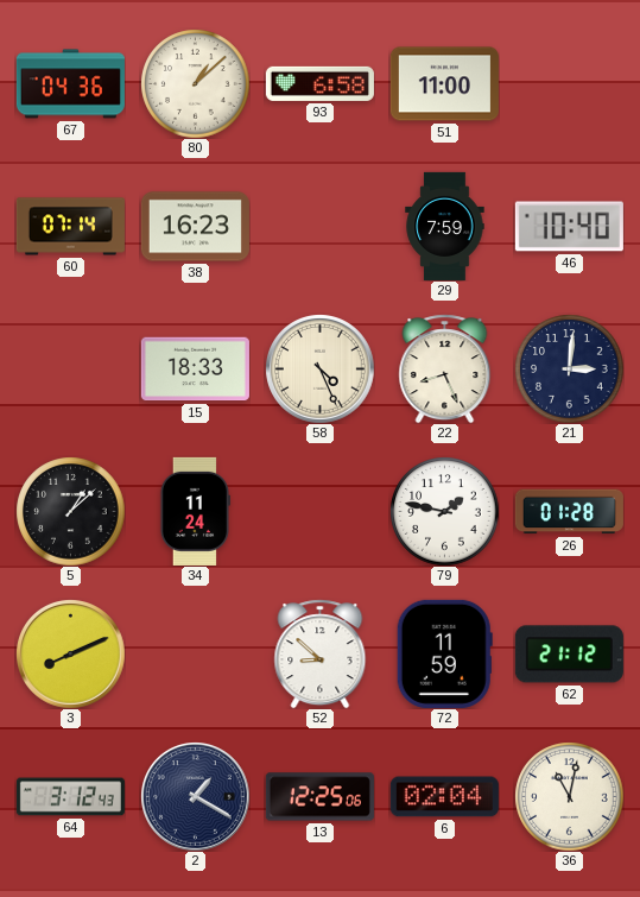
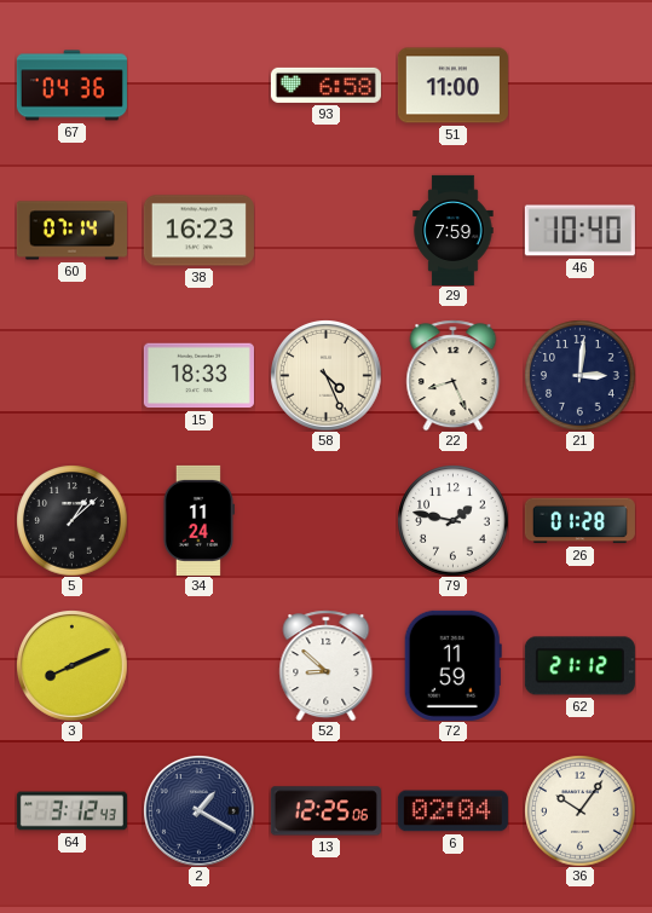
80: 1:08 -> none
36: 11:02 -> 10:06
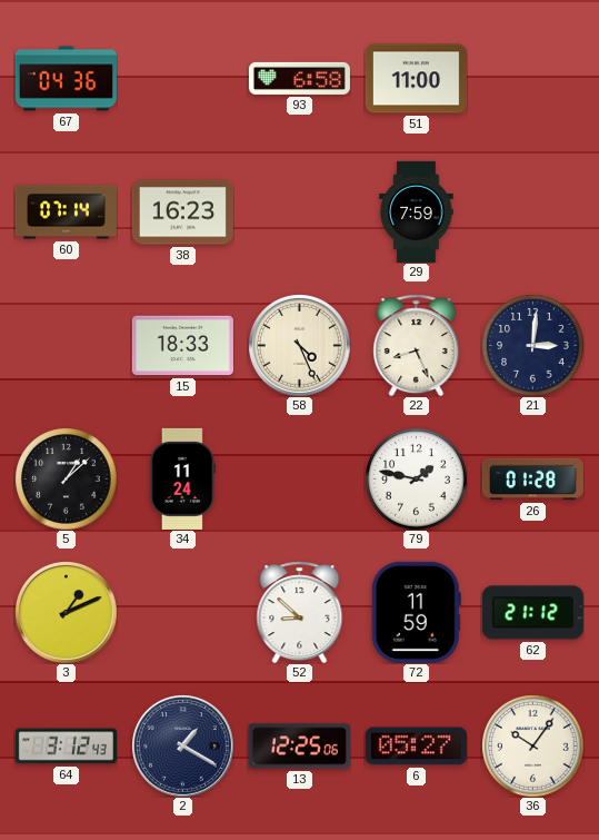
46: 10:40 -> none
3: 8:11 -> 1:11
6: 02:04 -> 05:27
